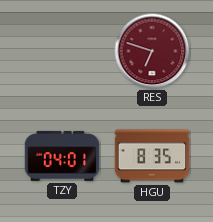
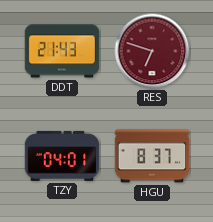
DDT: none -> 21:43
HGU: 8:35 -> 8:37
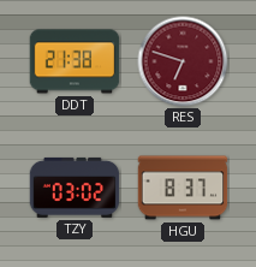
DDT: 21:43 -> 21:38
TZY: 04:01 -> 03:02
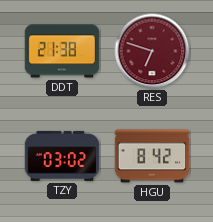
HGU: 8:37 -> 8:42
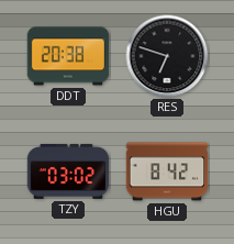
DDT: 21:38 -> 20:38
RES dial: burgundy -> black
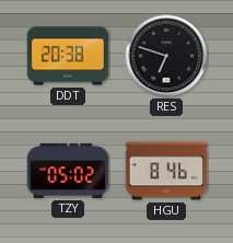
TZY: 03:02 -> 05:02
HGU: 8:42 -> 8:46
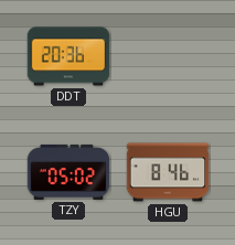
DDT: 20:38 -> 20:36
RES: 6:48 -> none
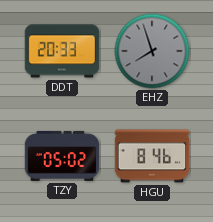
DDT: 20:36 -> 20:33
EHZ: none -> 7:57
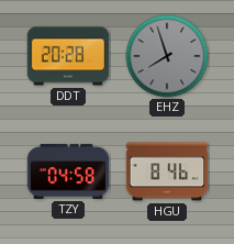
DDT: 20:33 -> 20:28
TZY: 05:02 -> 04:58
